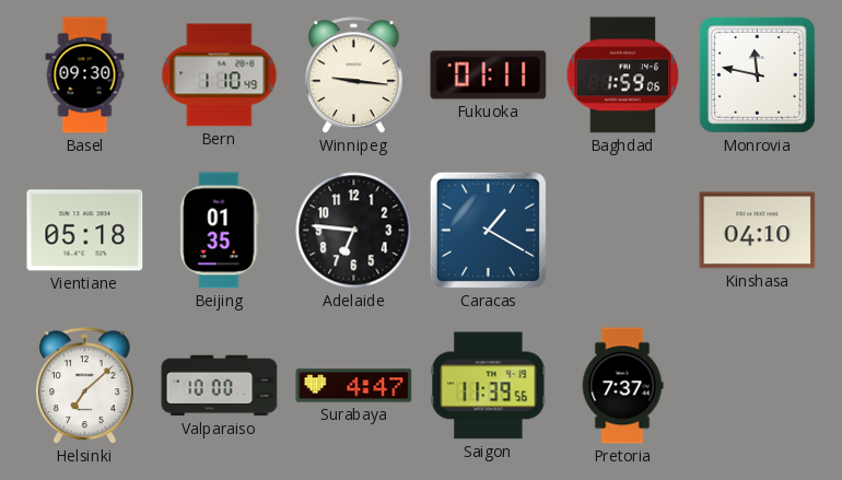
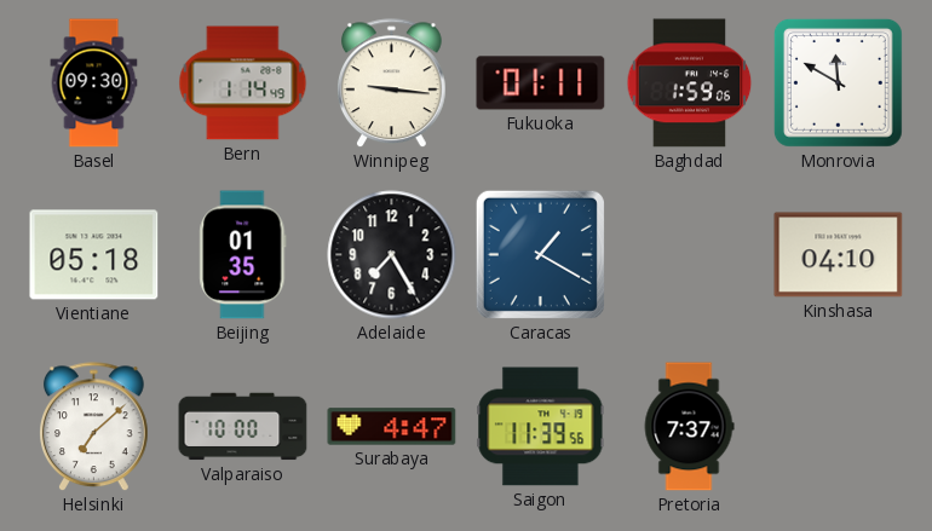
Bern: 1:10 -> 1:14
Monrovia: 11:47 -> 11:50
Adelaide: 6:46 -> 7:25
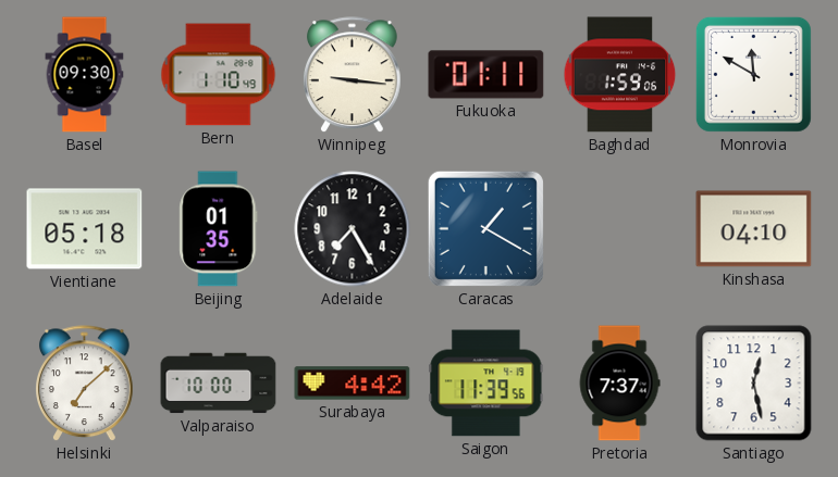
Bern: 1:14 -> 1:10
Surabaya: 4:47 -> 4:42
Santiago: none -> 12:28
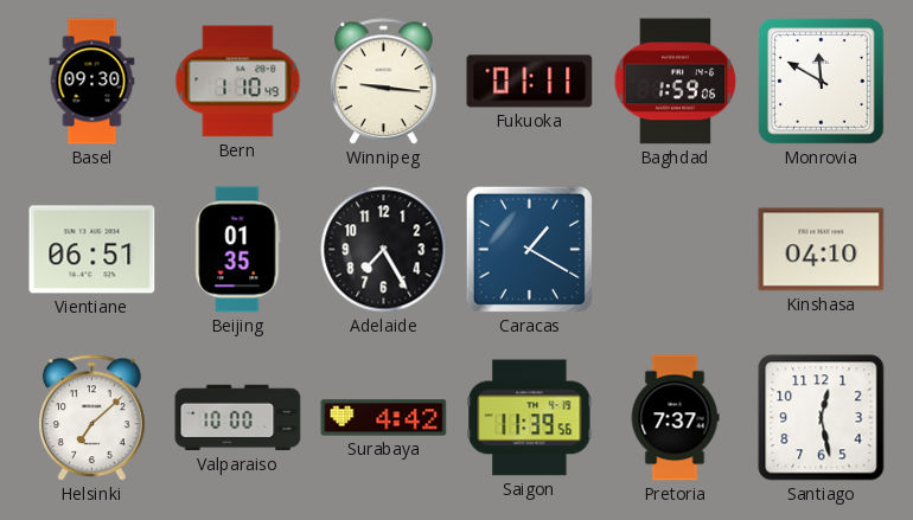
Vientiane: 05:18 -> 06:51
